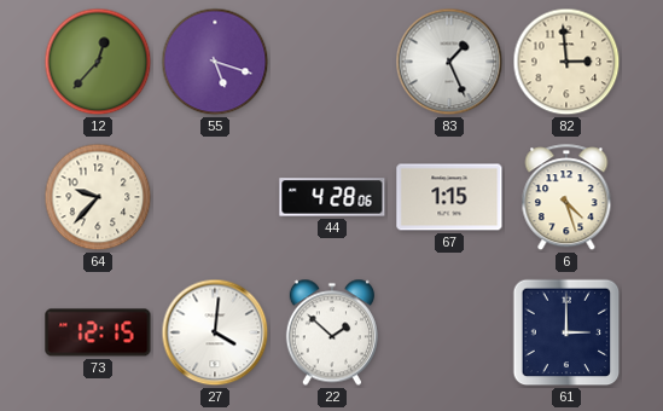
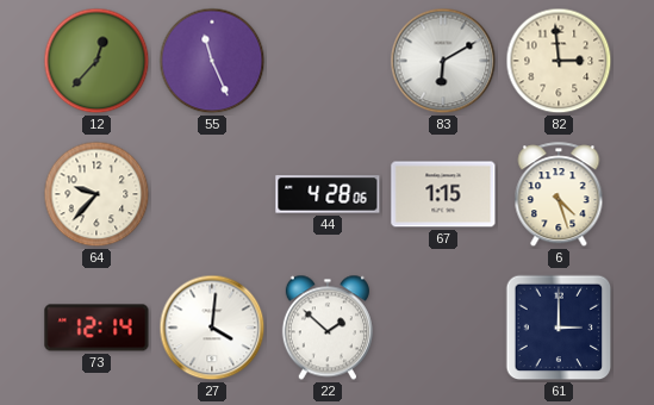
55: 5:18 -> 11:26
83: 1:26 -> 6:10
73: 12:15 -> 12:14
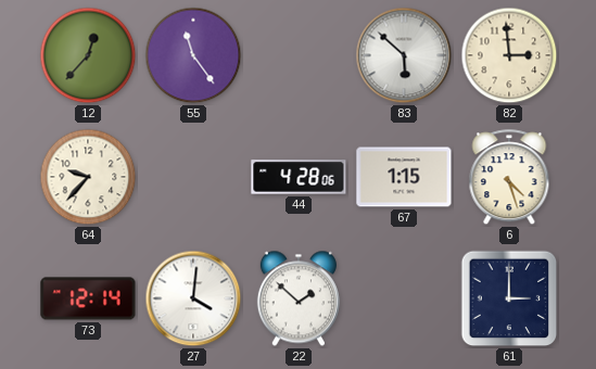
55: 11:26 -> 11:24
83: 6:10 -> 5:52
